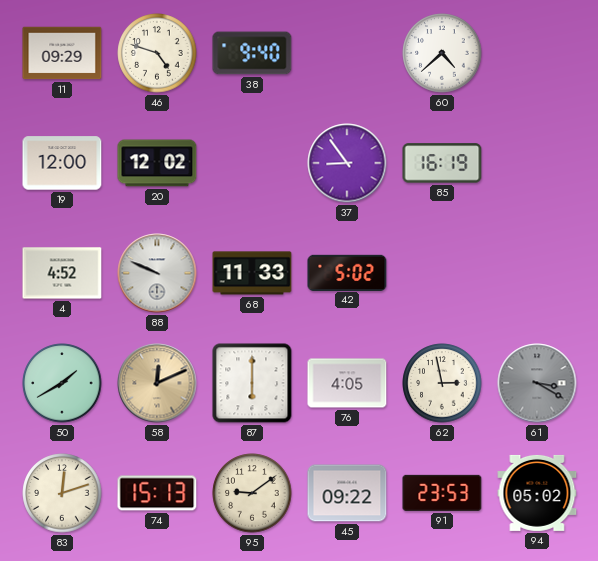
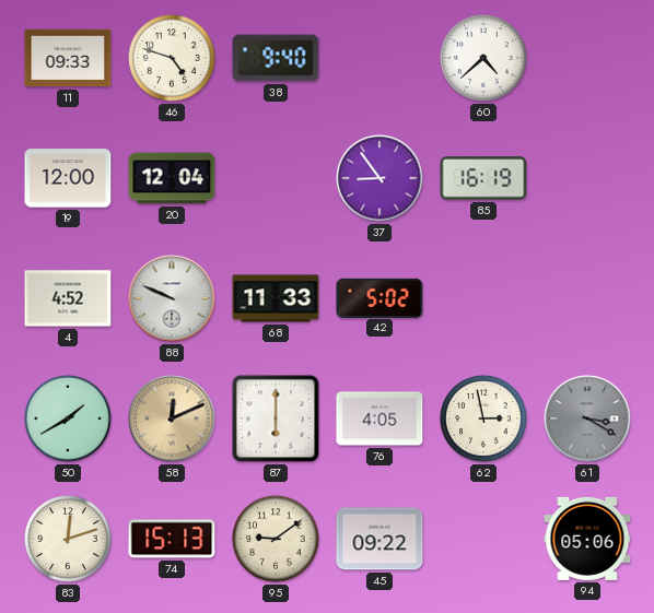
11: 09:29 -> 09:33
20: 12:02 -> 12:04
91: 23:53 -> none
94: 05:02 -> 05:06
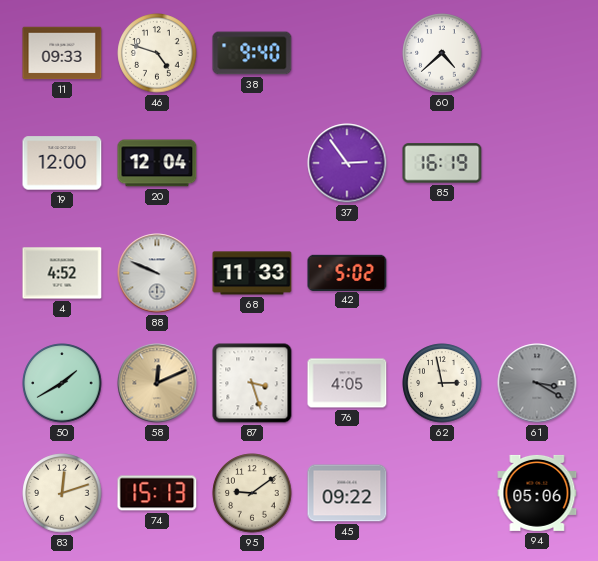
37: 8:54 -> 2:54
87: 6:00 -> 3:27
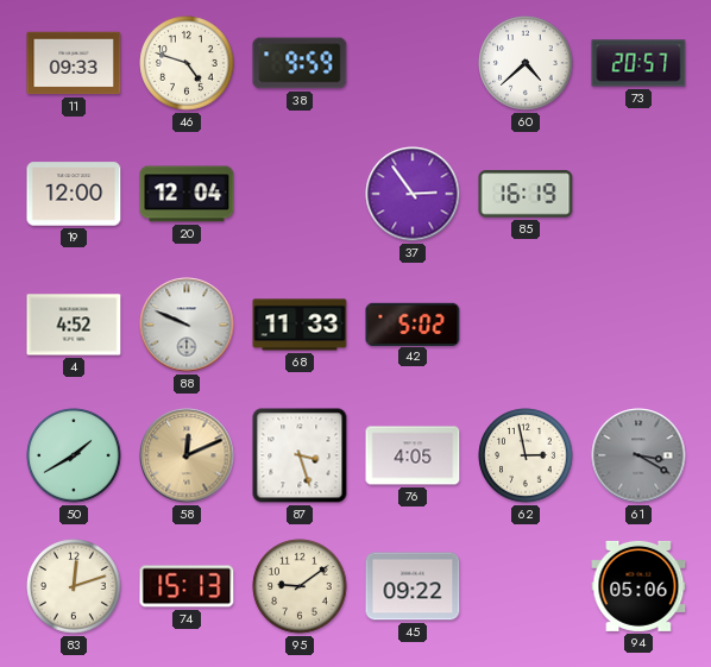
38: 9:40 -> 9:59
73: none -> 20:57
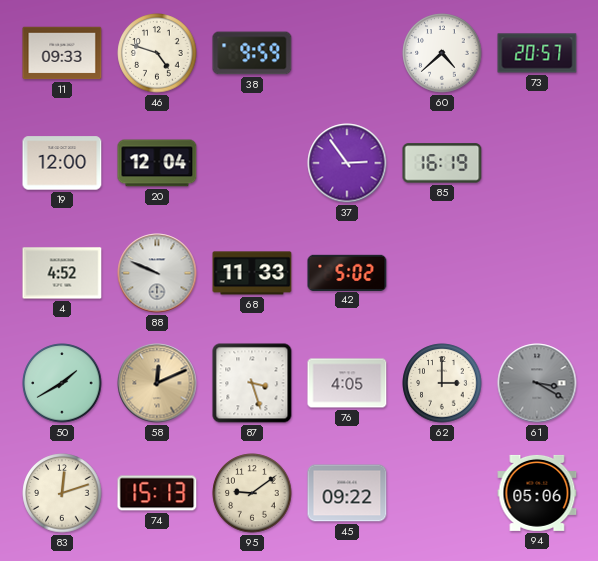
62: 2:58 -> 3:00
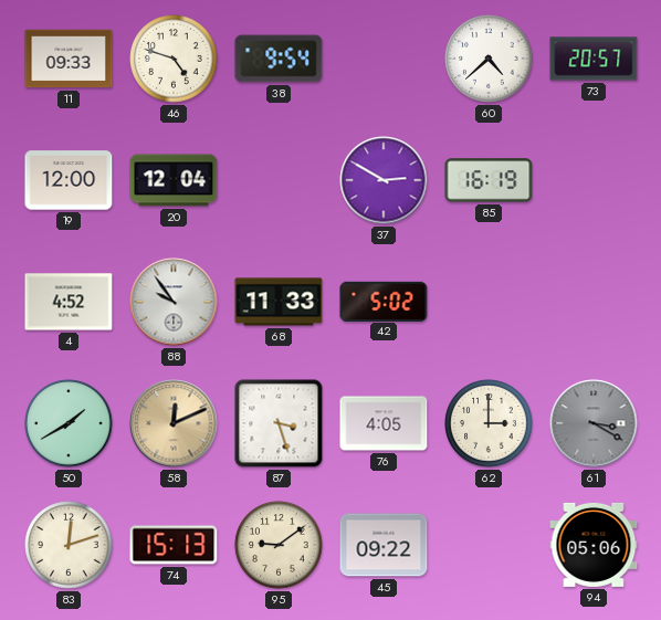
38: 9:59 -> 9:54
37: 2:54 -> 2:50
88: 9:49 -> 9:54
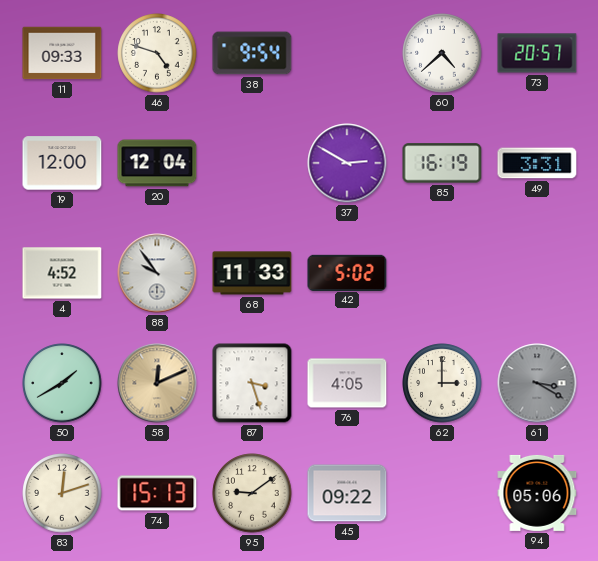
49: none -> 3:31
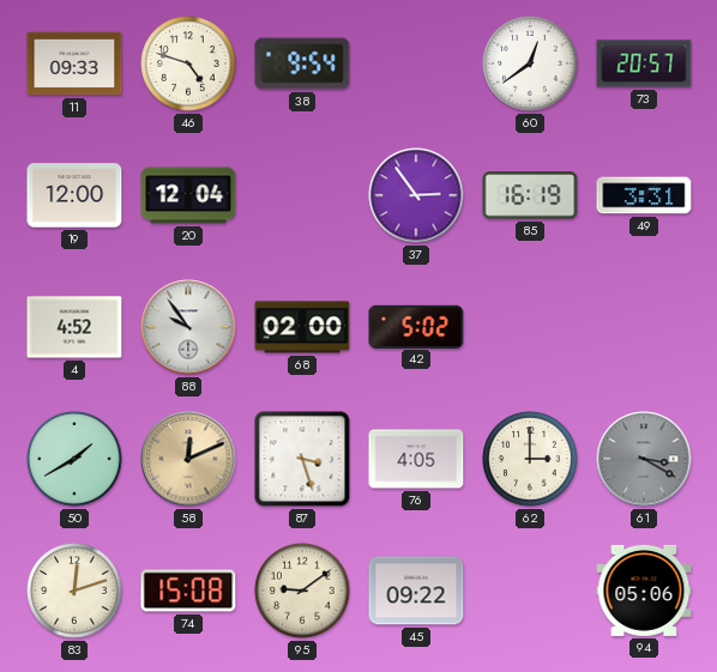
60: 4:38 -> 12:39
37: 2:50 -> 2:54
68: 11:33 -> 02:00
74: 15:13 -> 15:08
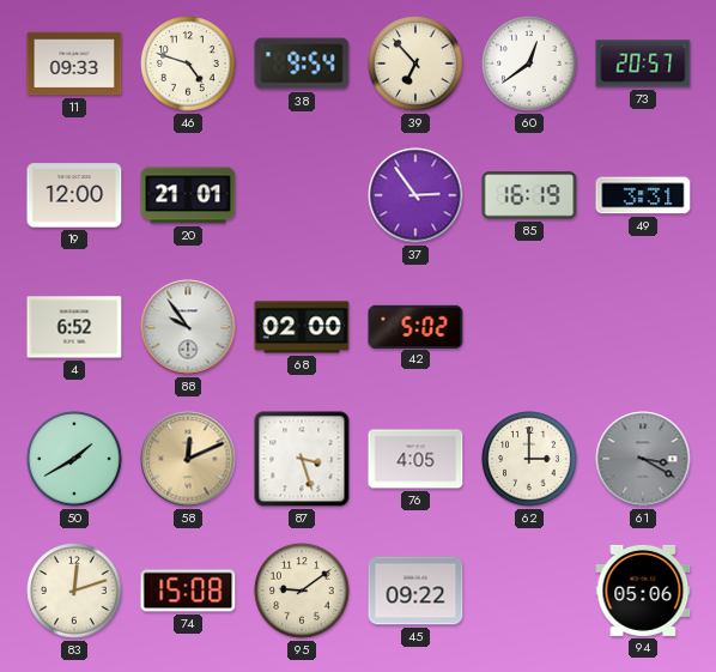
39: none -> 6:53
20: 12:04 -> 21:01
4: 4:52 -> 6:52
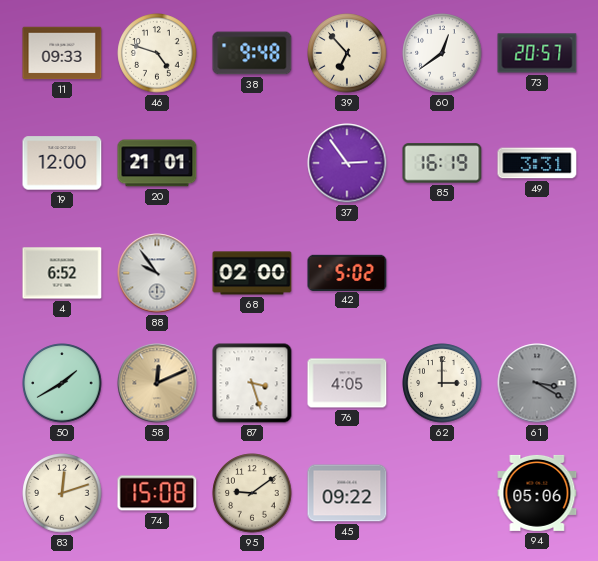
38: 9:54 -> 9:48
